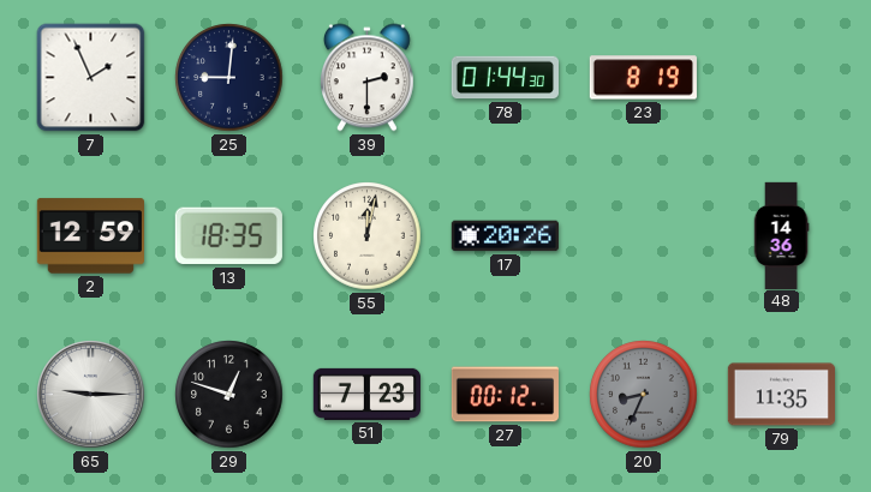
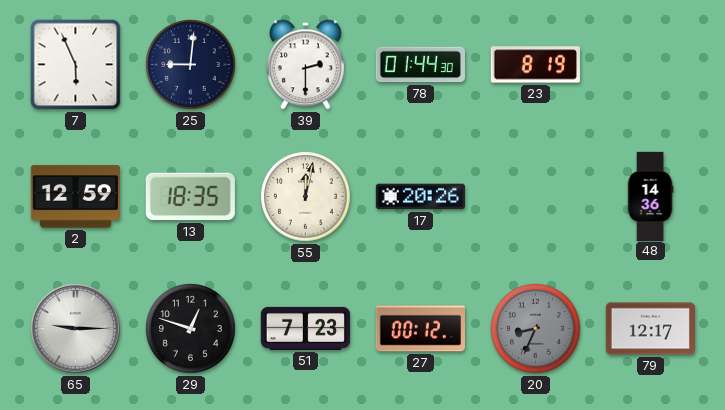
7: 1:56 -> 5:56
79: 11:35 -> 12:17
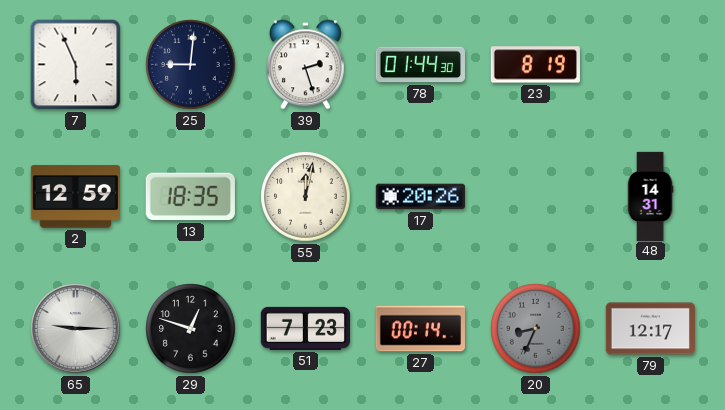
39: 2:30 -> 2:27
48: 14:36 -> 14:31
27: 00:12 -> 00:14
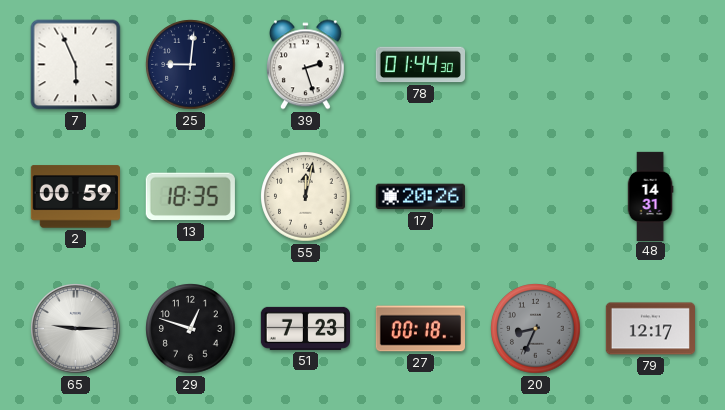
23: 8:19 -> none
2: 12:59 -> 00:59
27: 00:14 -> 00:18
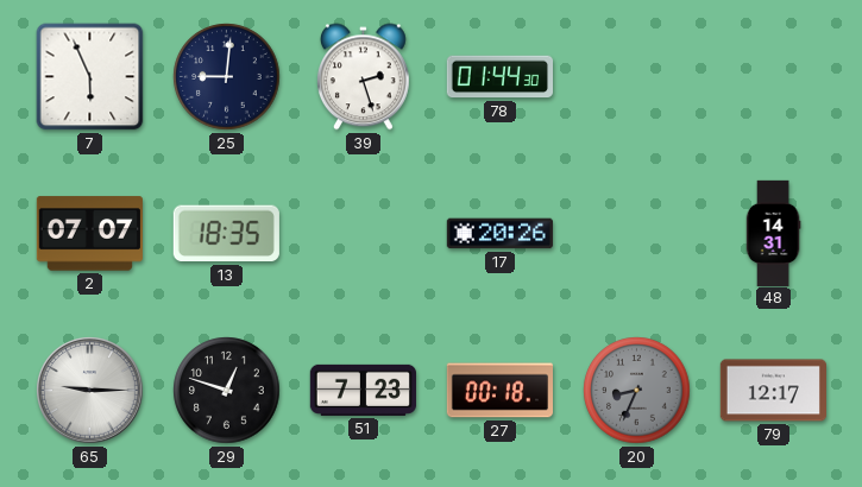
2: 00:59 -> 07:07
55: 12:02 -> none
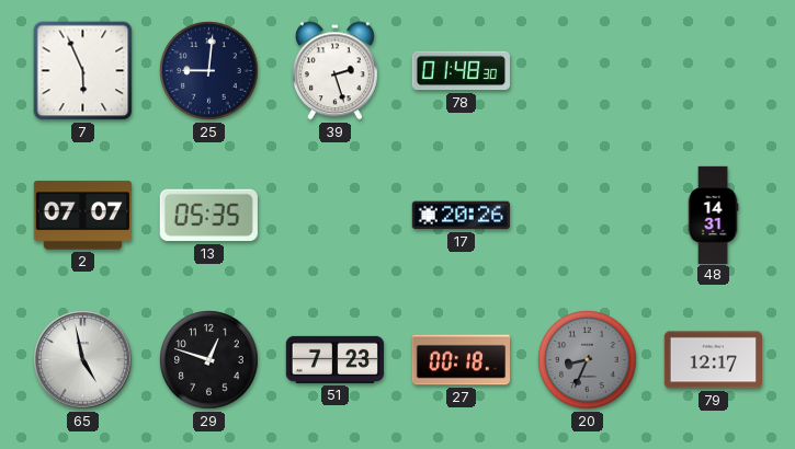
78: 01:44 -> 01:48
13: 18:35 -> 05:35
65: 9:15 -> 4:58
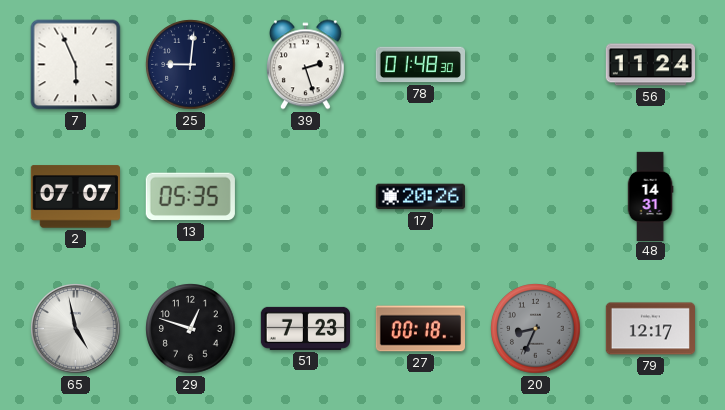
56: none -> 11:24
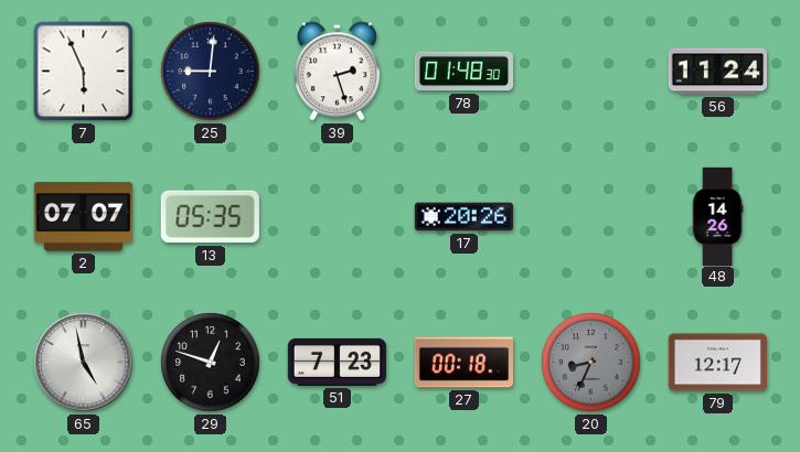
48: 14:31 -> 14:26
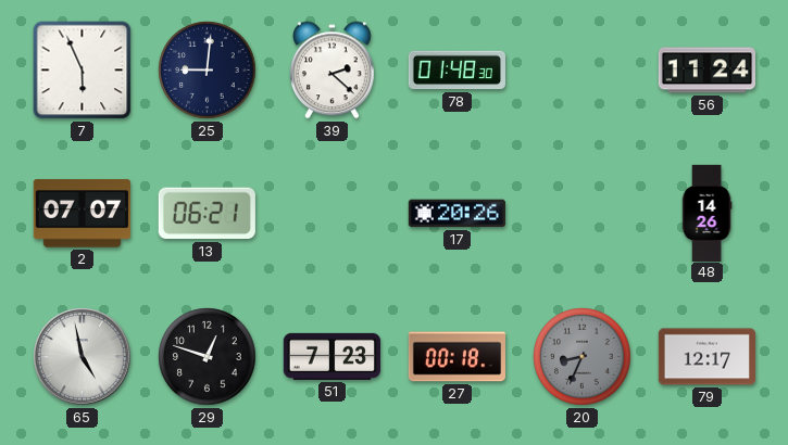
39: 2:27 -> 2:22
13: 05:35 -> 06:21
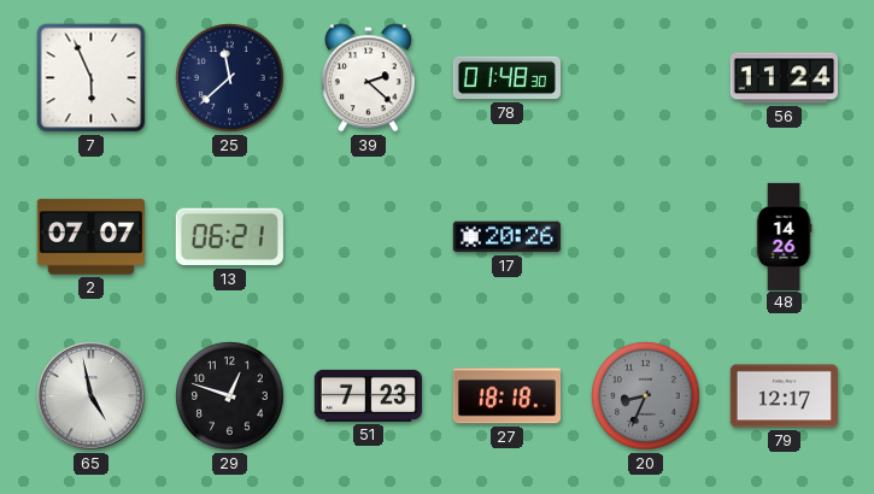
25: 9:01 -> 11:38
27: 00:18 -> 18:18
